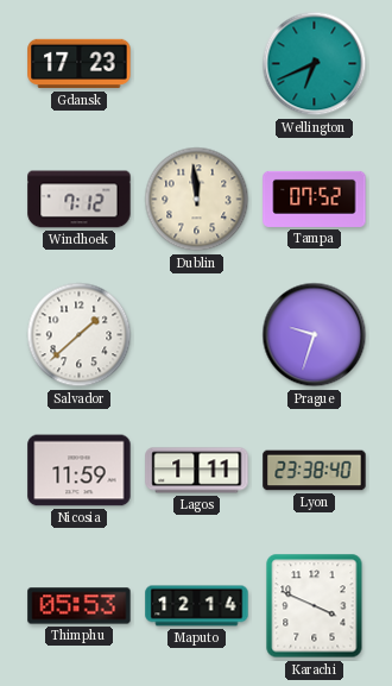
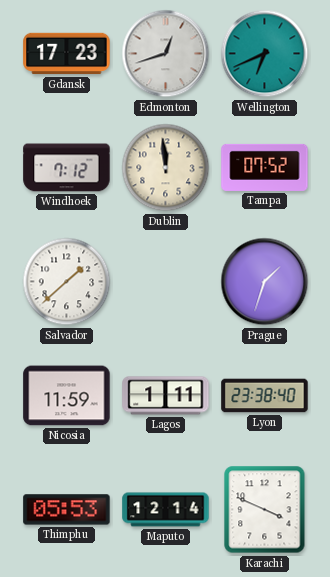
Edmonton: none -> 12:42
Prague: 9:33 -> 1:33
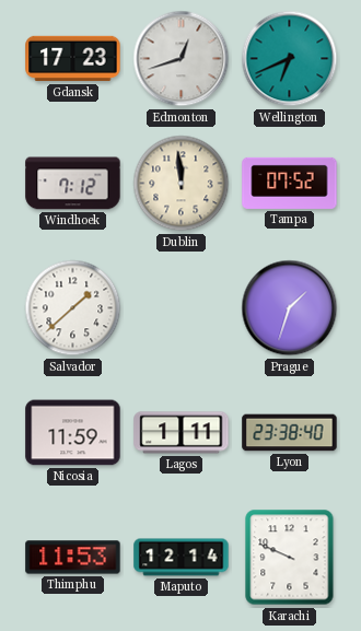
Thimphu: 05:53 -> 11:53
Karachi: 3:49 -> 9:49
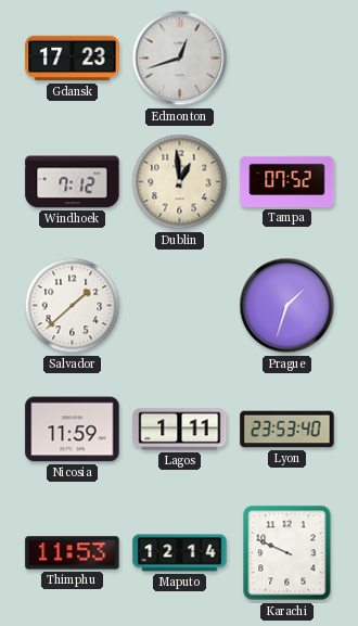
Wellington: 6:41 -> none
Dublin: 11:59 -> 12:59
Lyon: 23:38 -> 23:53
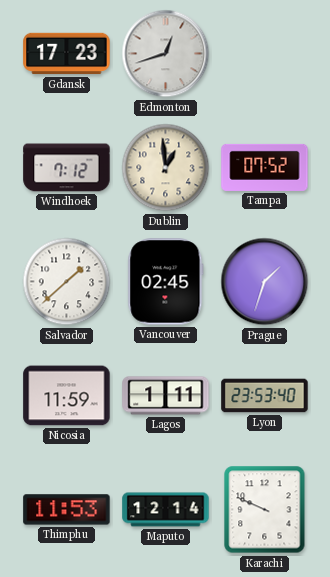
Vancouver: none -> 02:45
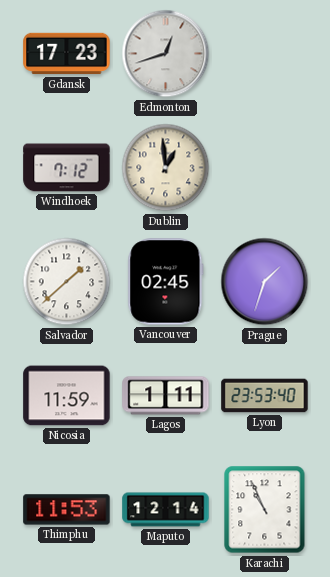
Tampa: 07:52 -> none
Karachi: 9:49 -> 10:56
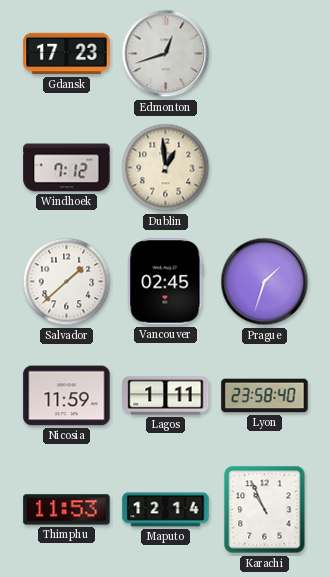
Lyon: 23:53 -> 23:58
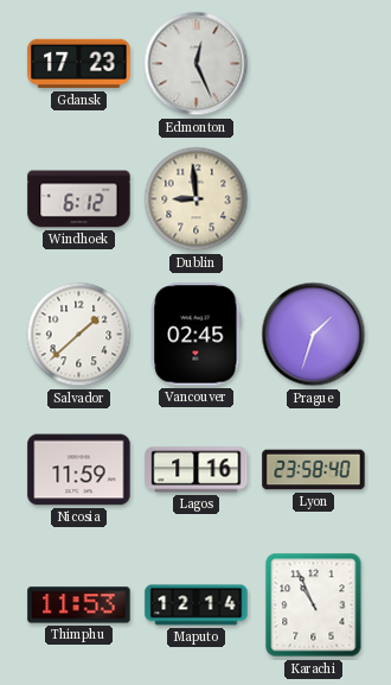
Edmonton: 12:42 -> 12:26
Windhoek: 7:12 -> 6:12
Dublin: 12:59 -> 8:59
Lagos: 1:11 -> 1:16
